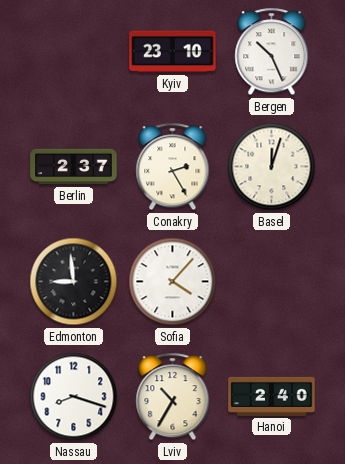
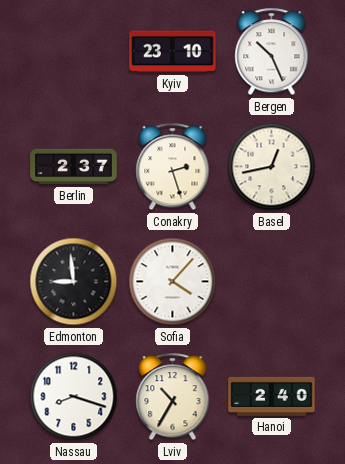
Conakry: 2:25 -> 2:27
Basel: 12:03 -> 12:43
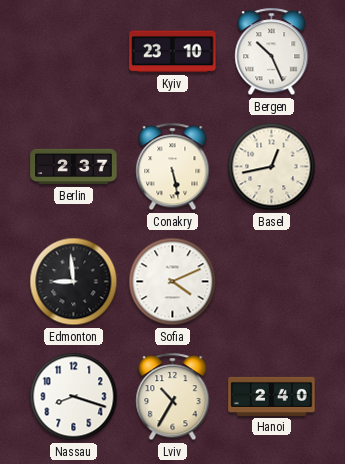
Conakry: 2:27 -> 5:28
Sofia: 4:07 -> 4:11
